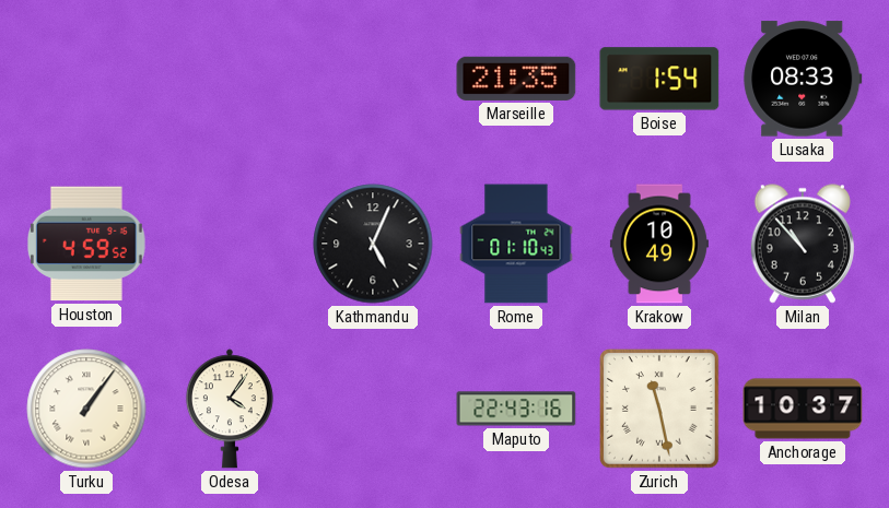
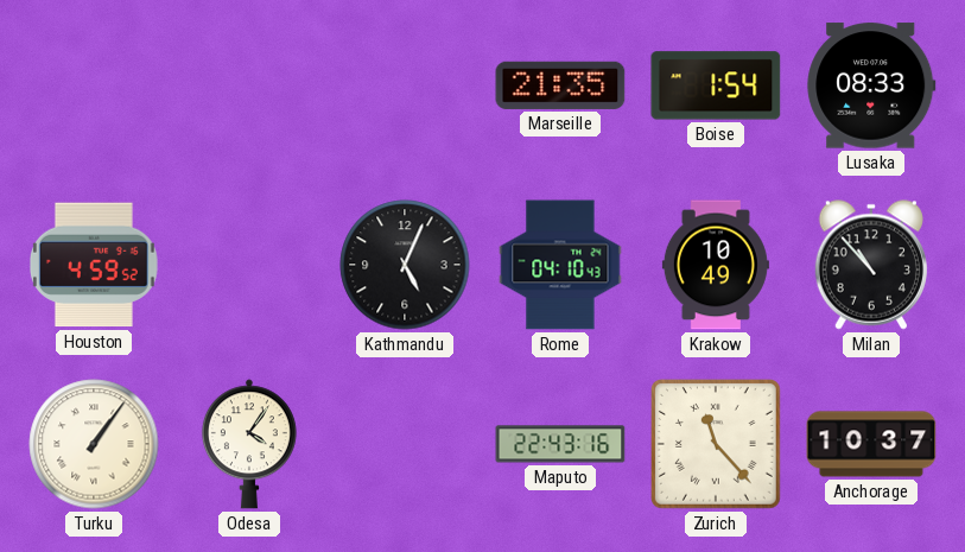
Rome: 01:10 -> 04:10
Zurich: 11:28 -> 11:23
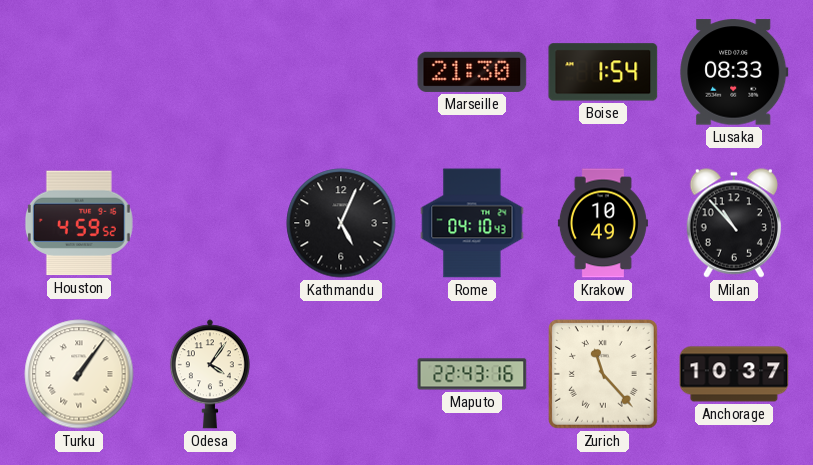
Marseille: 21:35 -> 21:30
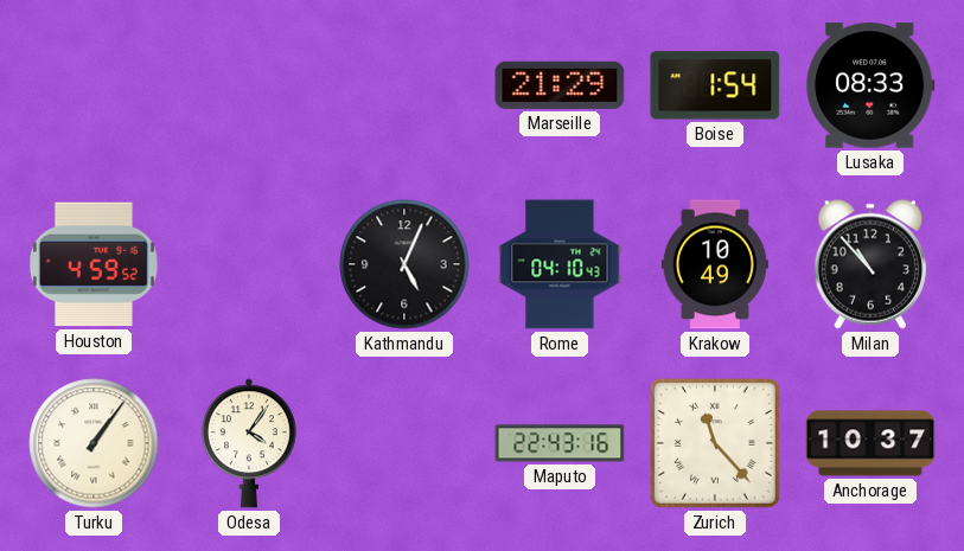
Marseille: 21:30 -> 21:29
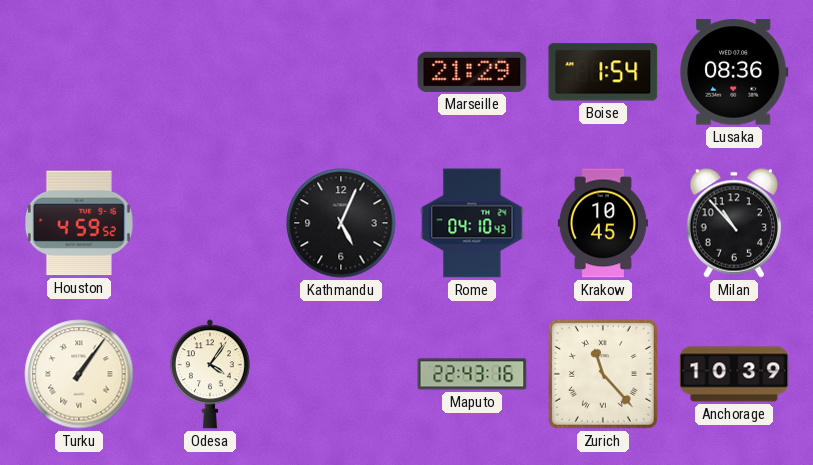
Lusaka: 08:33 -> 08:36
Krakow: 10:49 -> 10:45
Anchorage: 10:37 -> 10:39
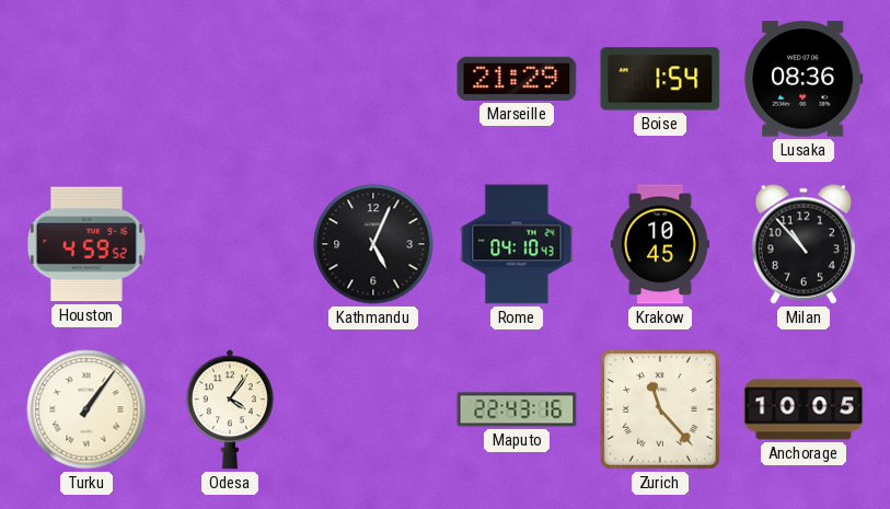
Anchorage: 10:39 -> 10:05
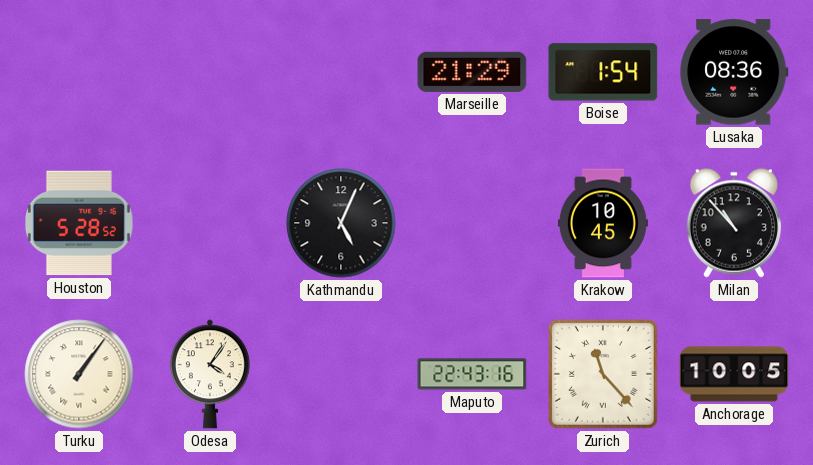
Houston: 4:59 -> 5:28
Rome: 04:10 -> none
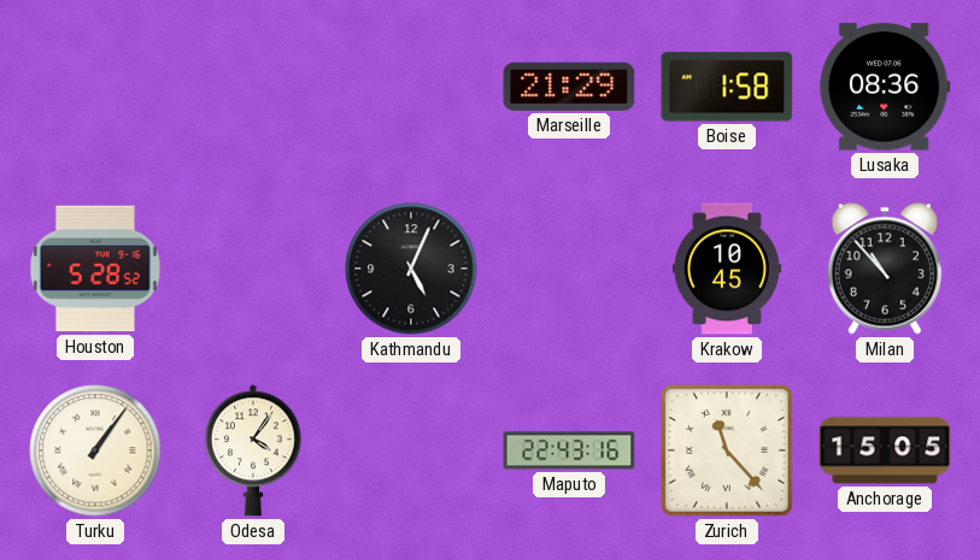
Boise: 1:54 -> 1:58
Anchorage: 10:05 -> 15:05
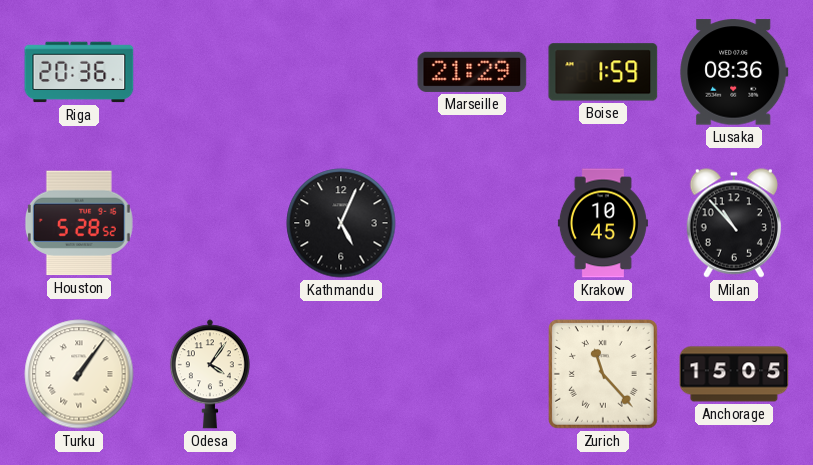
Riga: none -> 20:36
Boise: 1:58 -> 1:59
Maputo: 22:43 -> none
